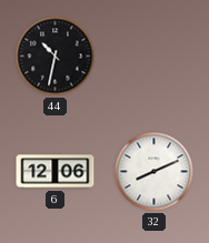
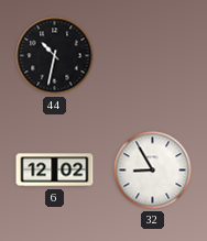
6: 12:06 -> 12:02
32: 8:11 -> 8:55
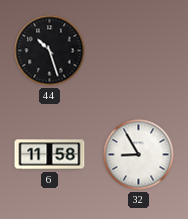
44: 10:32 -> 10:27
6: 12:02 -> 11:58
